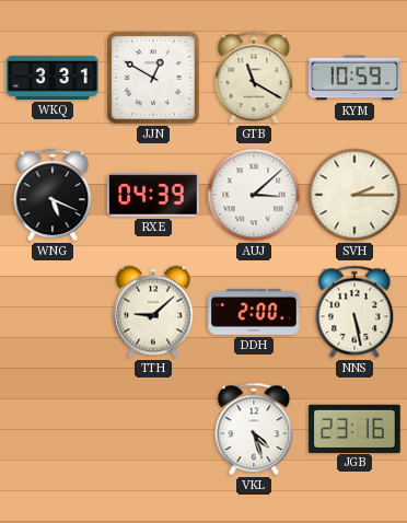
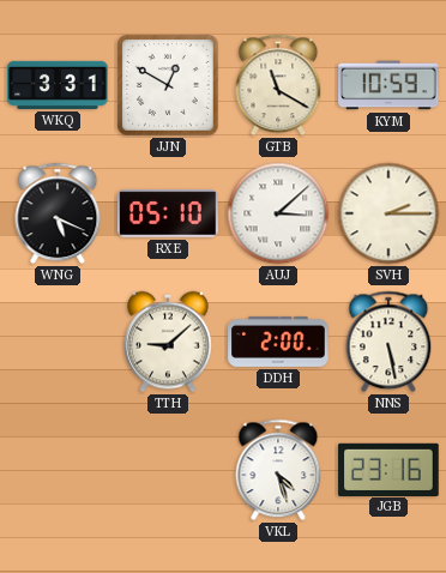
RXE: 04:39 -> 05:10
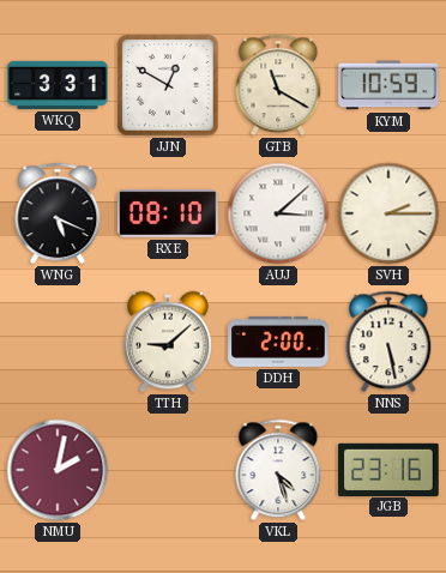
RXE: 05:10 -> 08:10
NMU: none -> 2:02
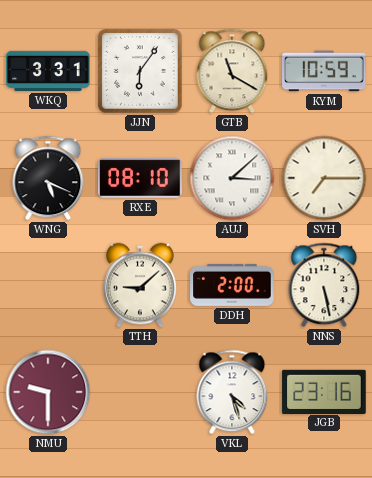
JJN: 12:50 -> 6:06
SVH: 2:15 -> 7:15
NMU: 2:02 -> 9:30
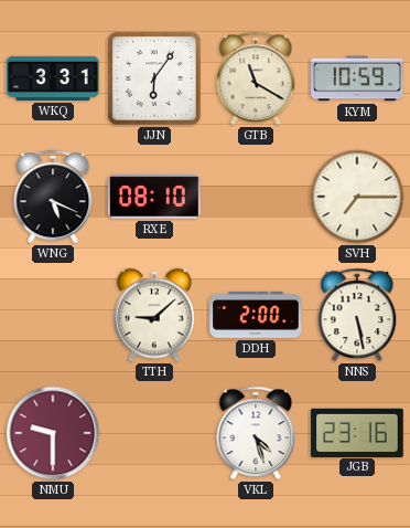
AUJ: 3:08 -> none
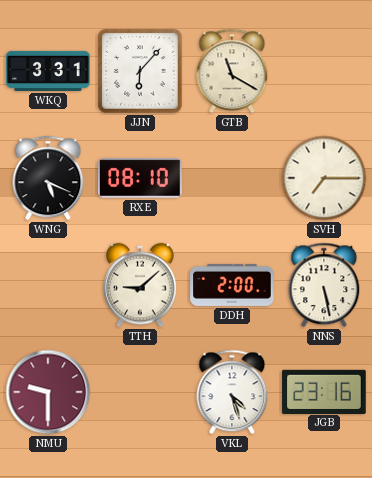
JJN: 6:06 -> 6:07
KYM: 10:59 -> none
